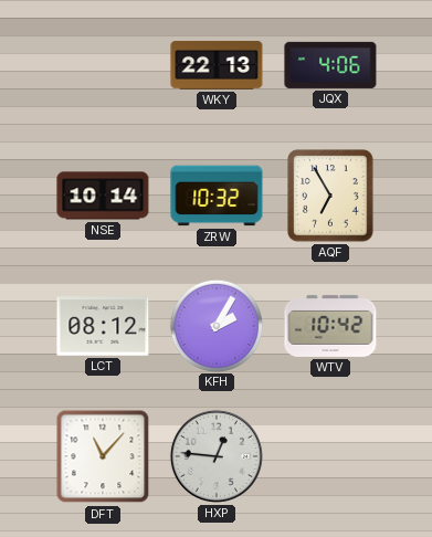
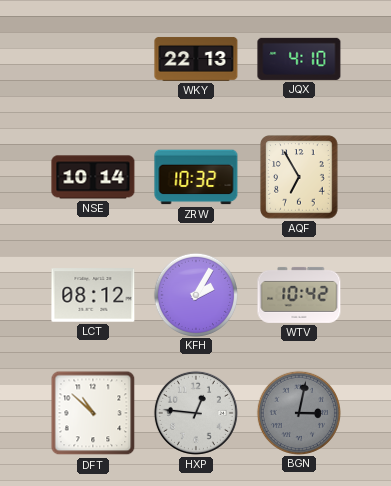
JQX: 4:06 -> 4:10
DFT: 11:07 -> 10:52
BGN: none -> 3:02
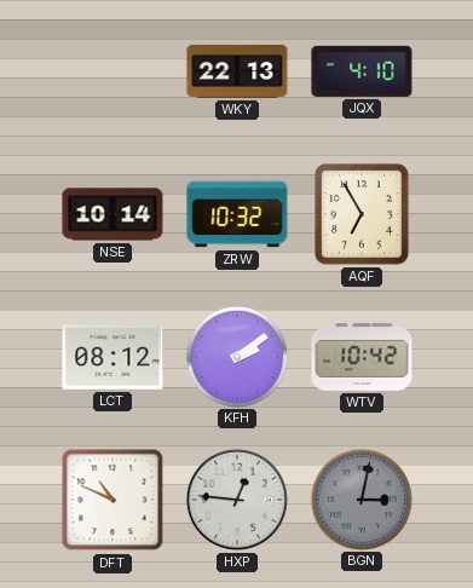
KFH: 2:05 -> 2:09
DFT: 10:52 -> 10:49
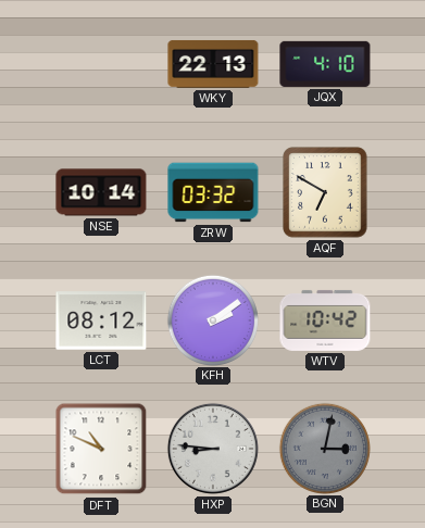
ZRW: 10:32 -> 03:32
AQF: 6:55 -> 6:50
HXP: 12:46 -> 8:46
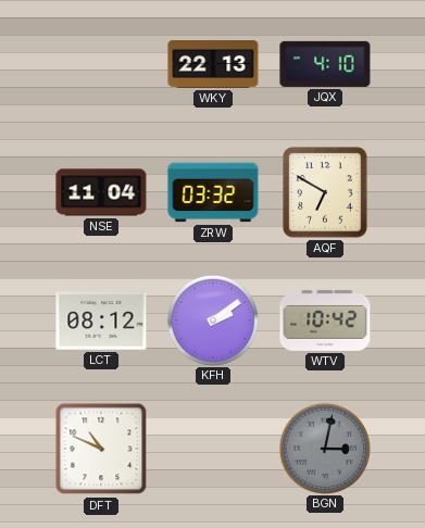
NSE: 10:14 -> 11:04
HXP: 8:46 -> none
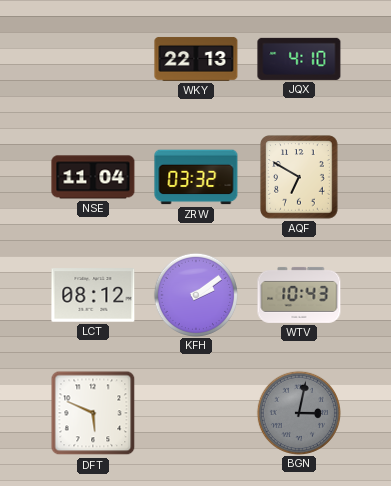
WTV: 10:42 -> 10:43
DFT: 10:49 -> 5:49
